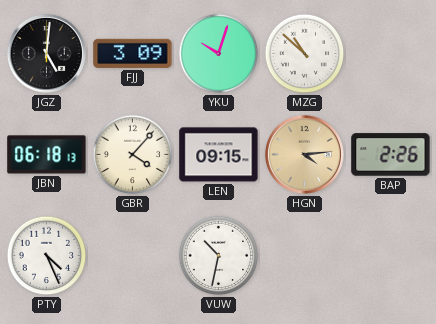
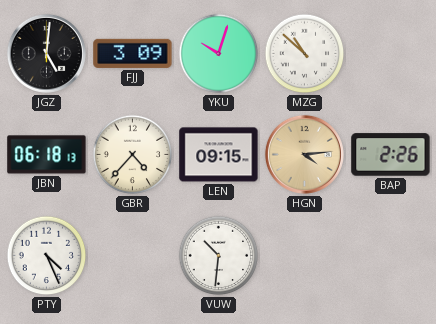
GBR: 4:07 -> 4:37
VUW: 10:32 -> 10:31
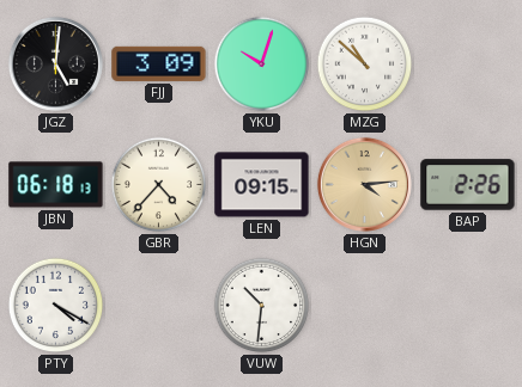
PTY: 4:26 -> 4:20
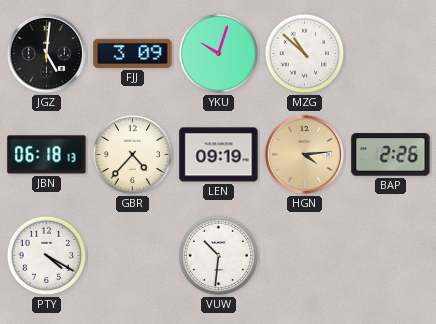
LEN: 09:15 -> 09:19
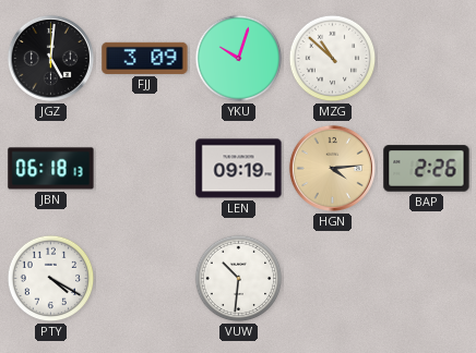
GBR: 4:37 -> none
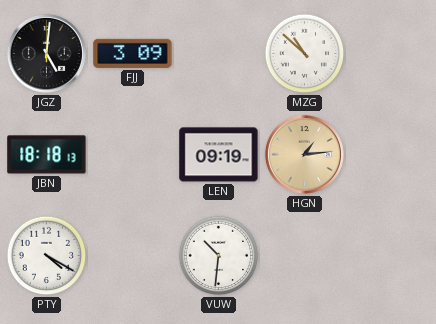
YKU: 10:03 -> none
JBN: 06:18 -> 18:18
HGN: 4:14 -> 1:14
BAP: 2:26 -> none
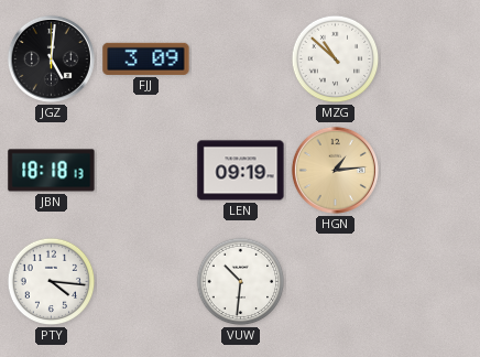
PTY: 4:20 -> 4:16
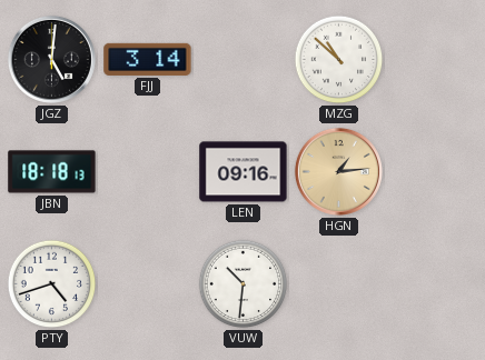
FJJ: 3:09 -> 3:14
LEN: 09:19 -> 09:16
PTY: 4:16 -> 4:42
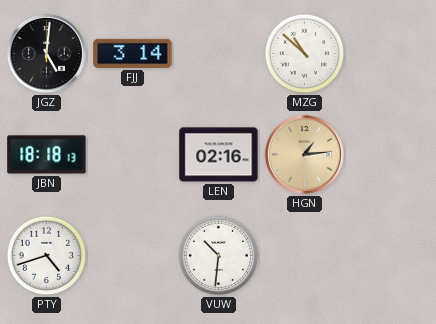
LEN: 09:16 -> 02:16
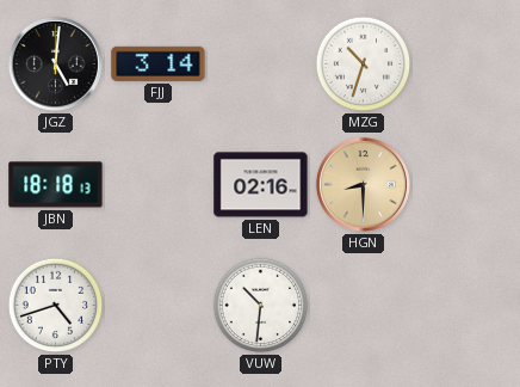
MZG: 10:52 -> 10:33
HGN: 1:14 -> 8:30
